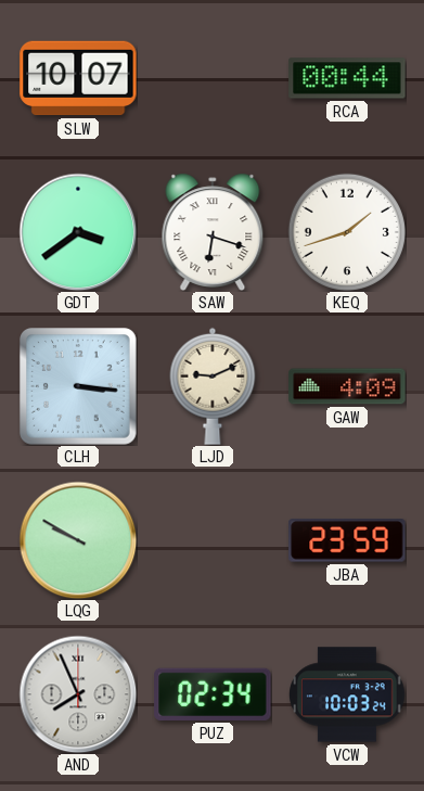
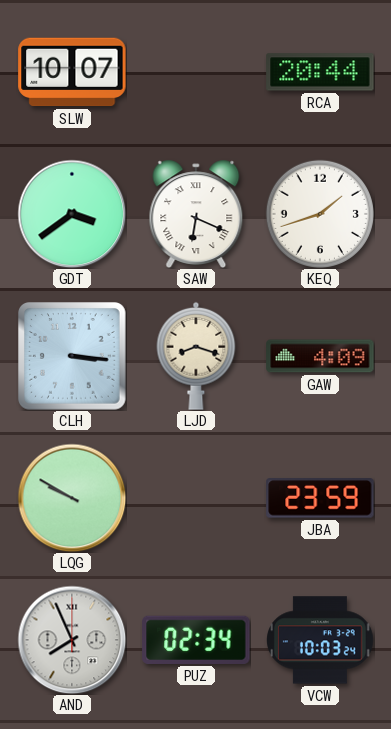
RCA: 00:44 -> 20:44
SAW: 6:18 -> 6:19
LJD: 9:11 -> 8:18
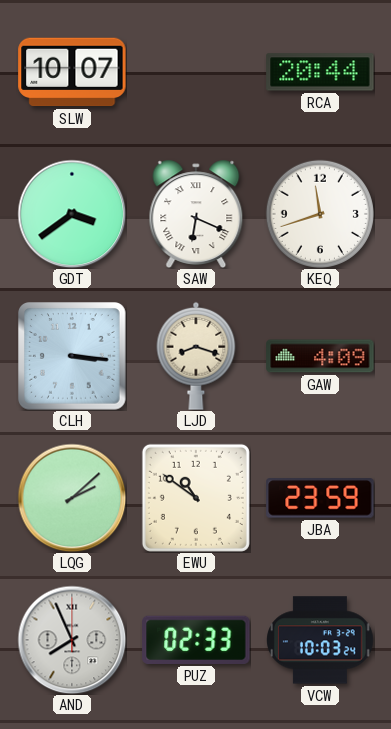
KEQ: 1:42 -> 11:42
LQG: 9:50 -> 2:08
EWU: none -> 10:51
PUZ: 02:34 -> 02:33
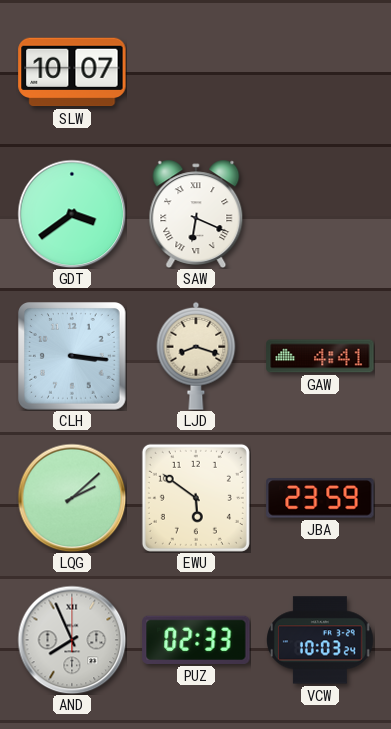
RCA: 20:44 -> none
KEQ: 11:42 -> none
GAW: 4:09 -> 4:41
EWU: 10:51 -> 5:51
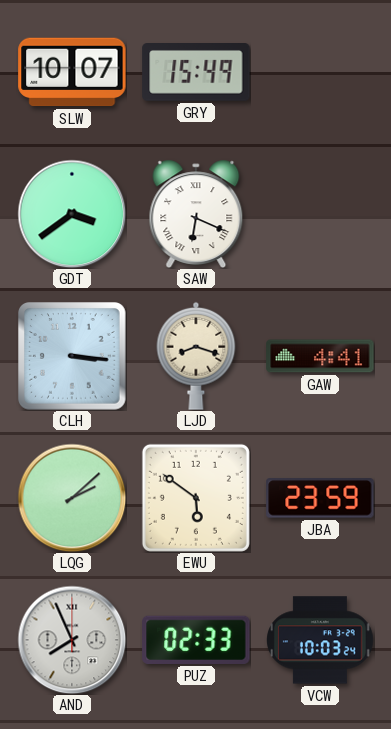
GRY: none -> 15:49
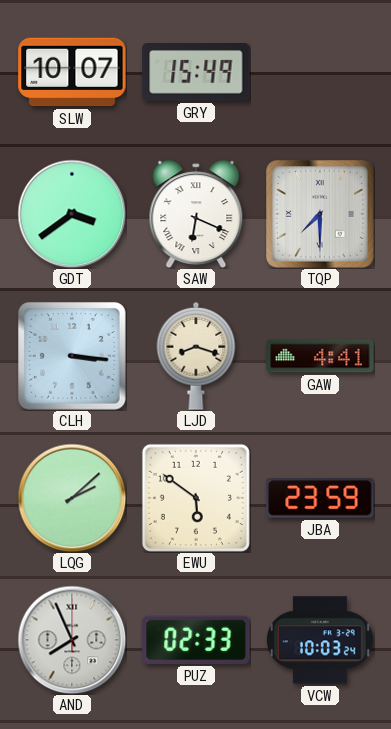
TQP: none -> 7:30
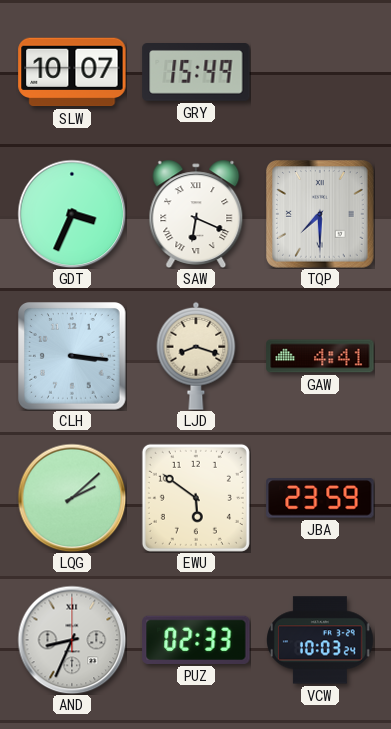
GDT: 3:39 -> 3:34
AND: 7:56 -> 8:34
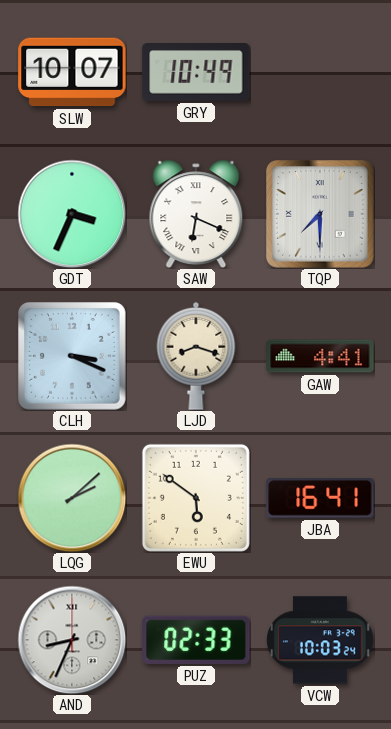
GRY: 15:49 -> 10:49
CLH: 3:16 -> 3:19
JBA: 23:59 -> 16:41
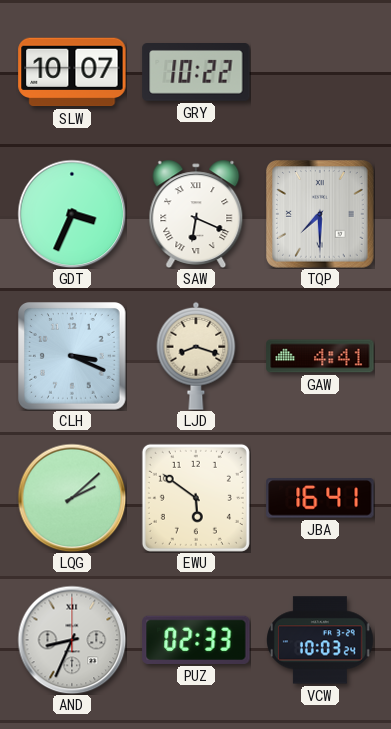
GRY: 10:49 -> 10:22
